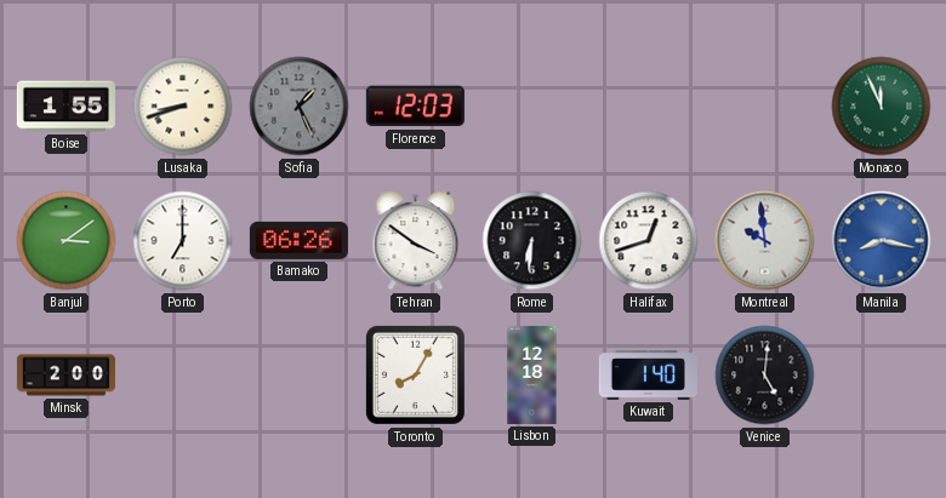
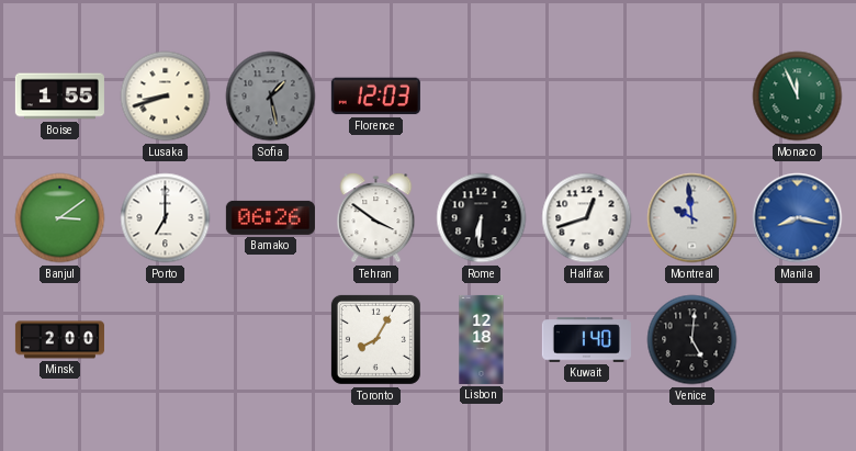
Sofia: 1:26 -> 1:28
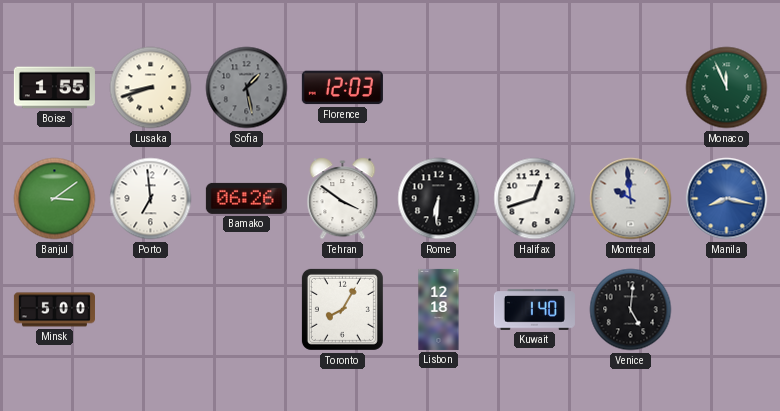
Porto: 7:00 -> 6:59
Minsk: 2:00 -> 5:00
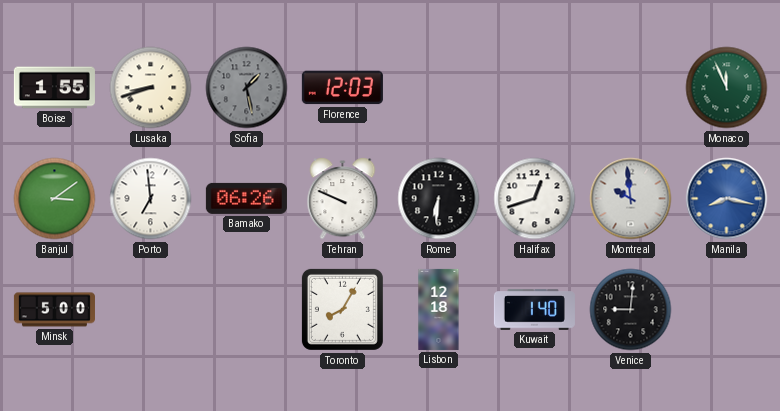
Tehran: 3:51 -> 9:49
Venice: 5:01 -> 9:01
